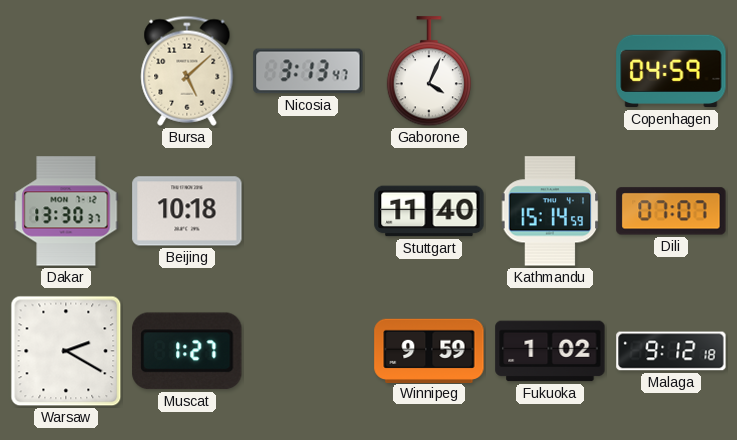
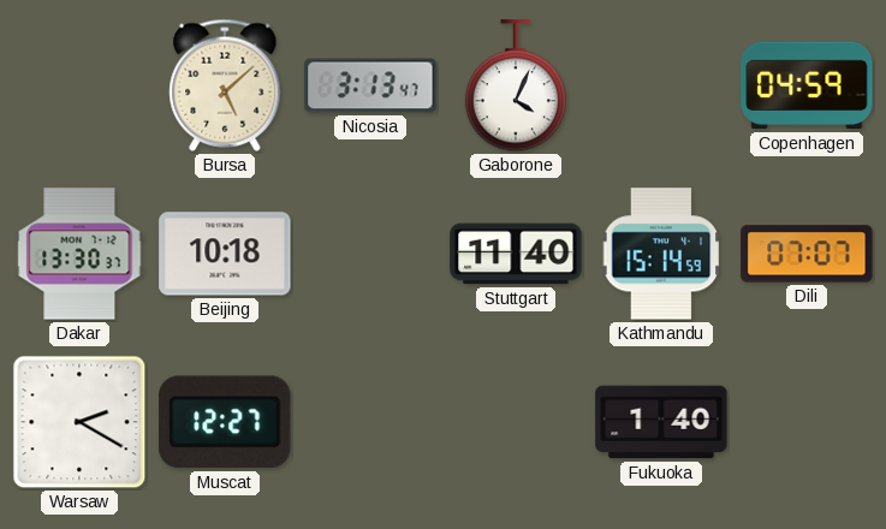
Muscat: 1:27 -> 12:27
Winnipeg: 9:59 -> none
Fukuoka: 1:02 -> 1:40
Malaga: 9:12 -> none
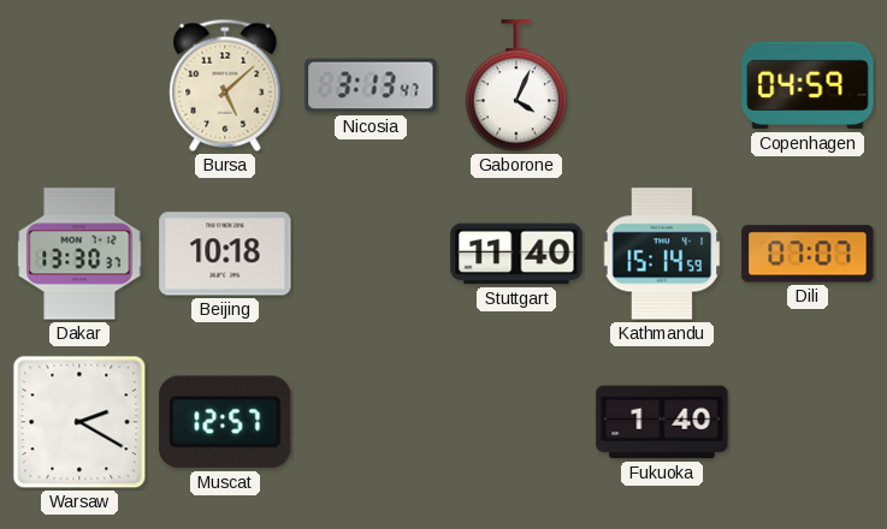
Muscat: 12:27 -> 12:57
